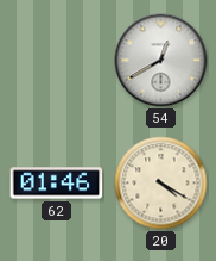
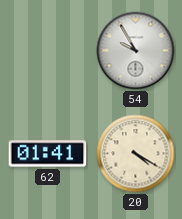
54: 12:40 -> 9:55
62: 01:46 -> 01:41
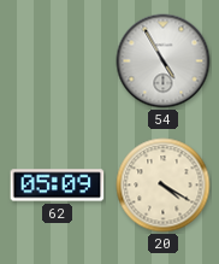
54: 9:55 -> 4:55
62: 01:41 -> 05:09
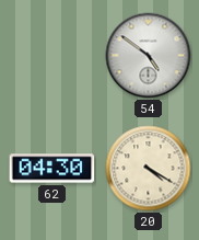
54: 4:55 -> 4:51
62: 05:09 -> 04:30
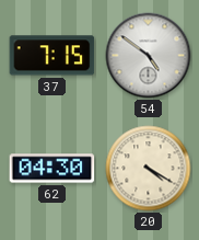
37: none -> 7:15
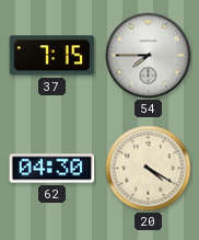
54: 4:51 -> 7:45
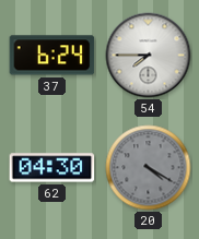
37: 7:15 -> 6:24
20 dial: cream -> grey
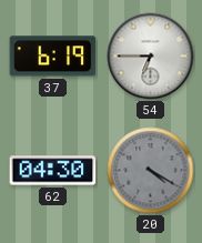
37: 6:24 -> 6:19
54: 7:45 -> 6:45
